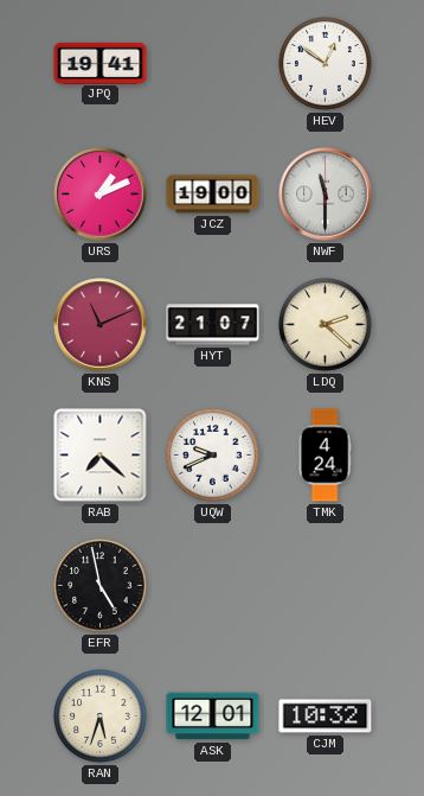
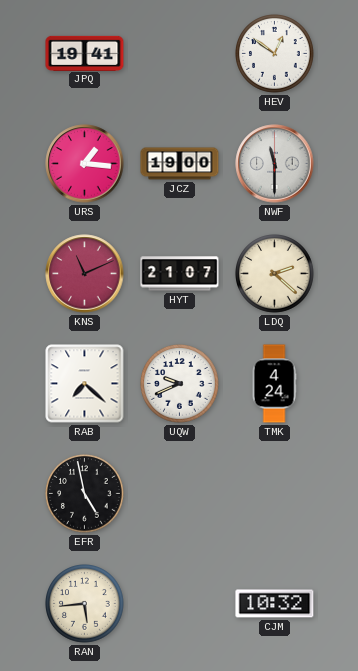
URS: 1:11 -> 1:16
RAN: 5:33 -> 5:44
ASK: 12:01 -> none
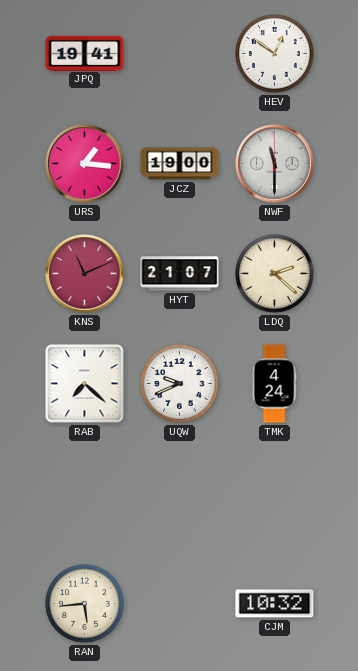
EFR: 4:58 -> none
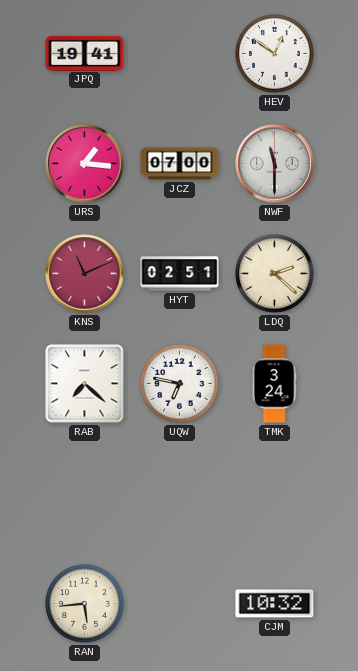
JCZ: 19:00 -> 07:00
HYT: 21:07 -> 02:51
UQW: 9:41 -> 6:47
TMK: 4:24 -> 3:24
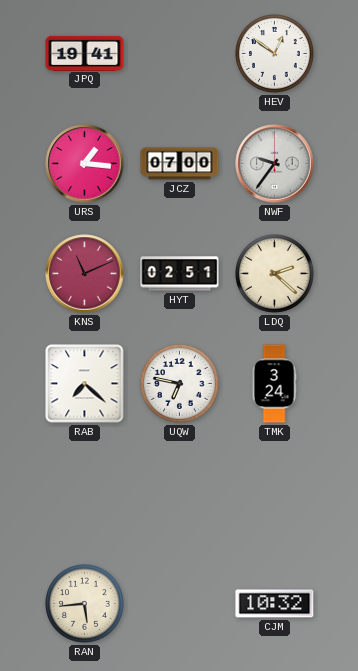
NWF: 11:30 -> 9:36
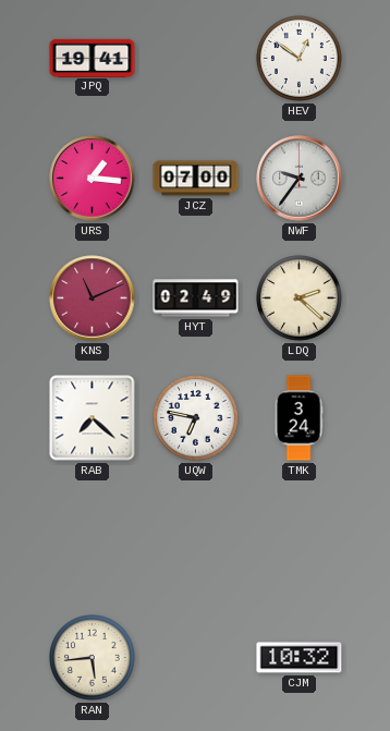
HYT: 02:51 -> 02:49
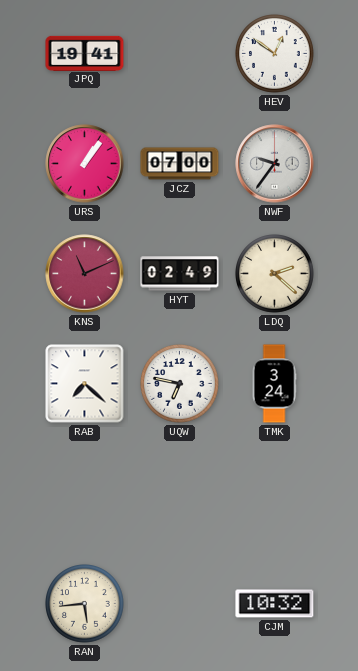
URS: 1:16 -> 1:06
